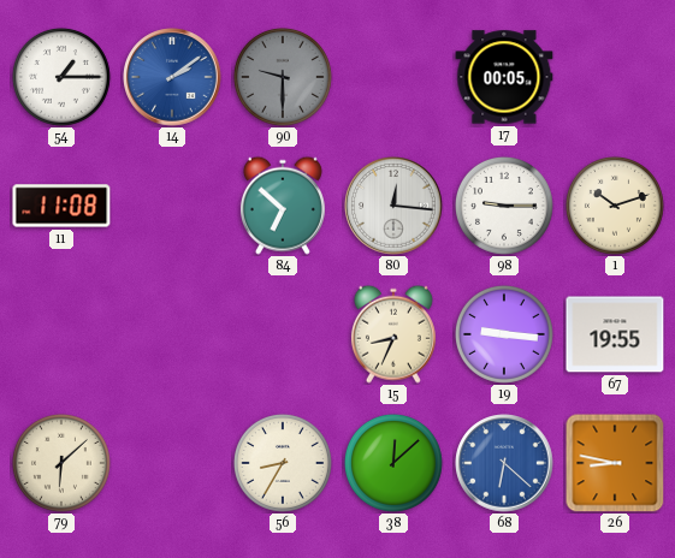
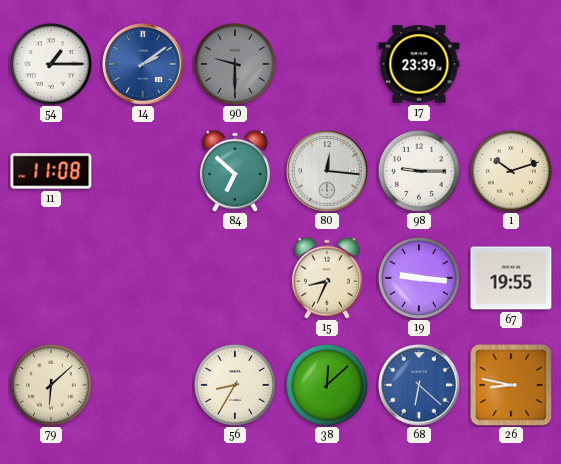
17: 00:05 -> 23:39
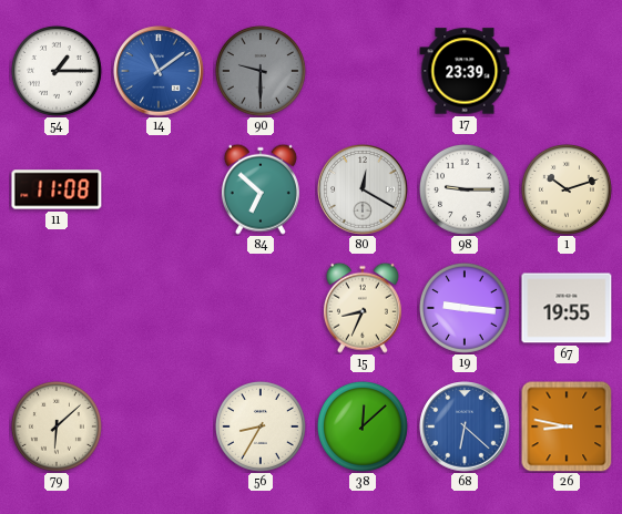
14: 2:09 -> 11:09
80: 12:16 -> 12:20
